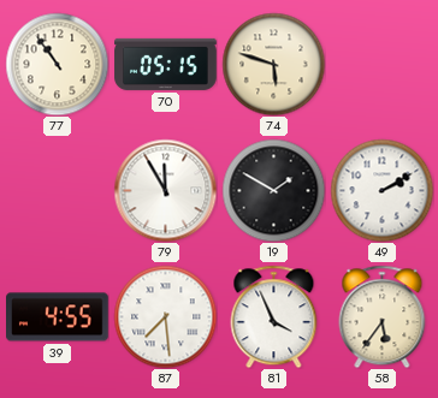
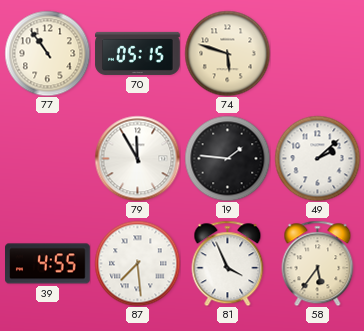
19: 1:50 -> 1:46
49: 2:10 -> 2:08
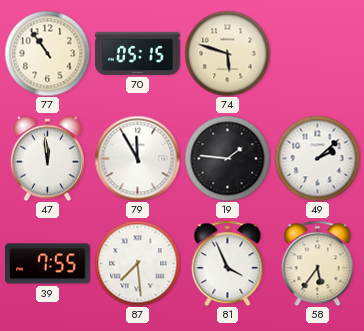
47: none -> 11:59
39: 4:55 -> 7:55
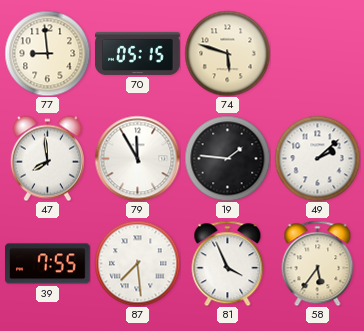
77: 10:54 -> 8:59
47: 11:59 -> 7:59
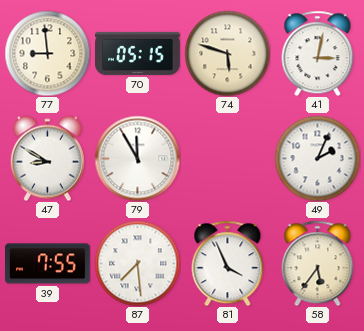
41: none -> 3:02
47: 7:59 -> 8:50
19: 1:46 -> none
49: 2:08 -> 2:04
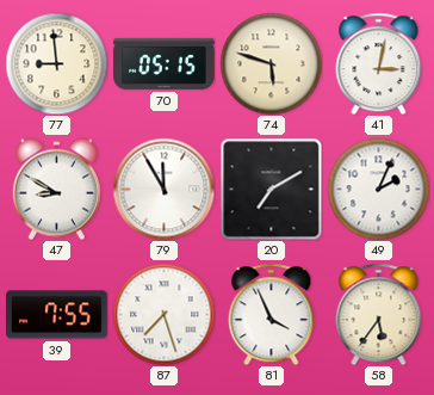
20: none -> 7:10
87: 7:29 -> 7:27
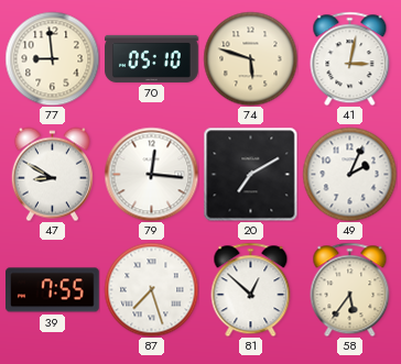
70: 05:15 -> 05:10
79: 11:55 -> 12:16
81: 3:56 -> 12:52
